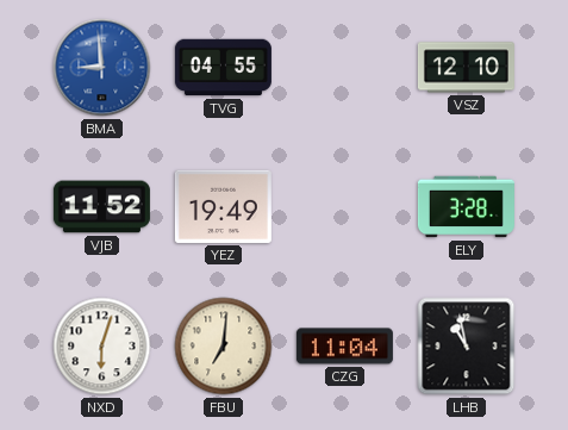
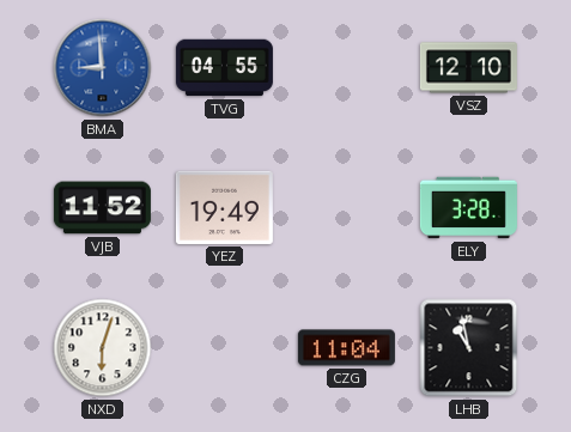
FBU: 7:01 -> none
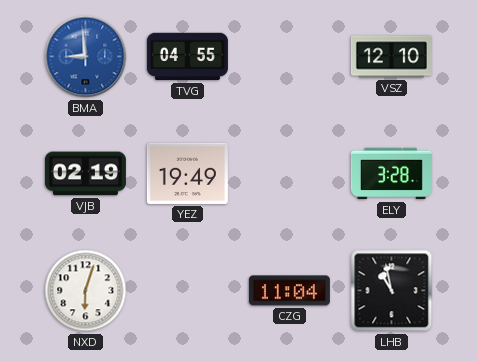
VJB: 11:52 -> 02:19
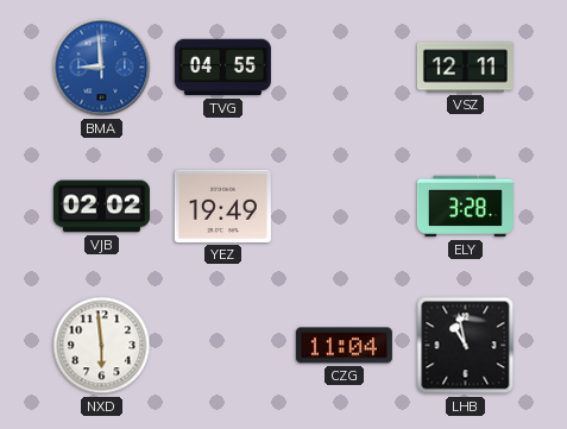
VSZ: 12:10 -> 12:11
VJB: 02:19 -> 02:02
NXD: 6:03 -> 5:59
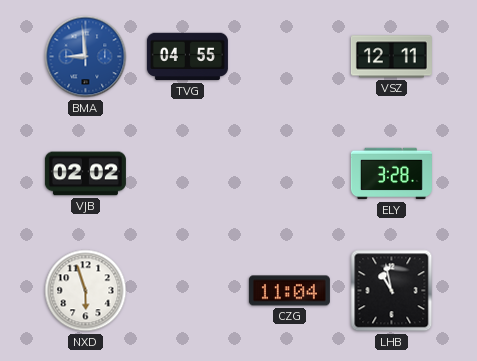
YEZ: 19:49 -> none
NXD: 5:59 -> 5:57
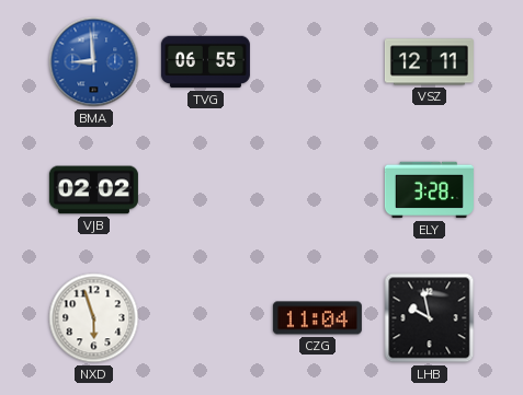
TVG: 04:55 -> 06:55
LHB: 10:58 -> 9:58
